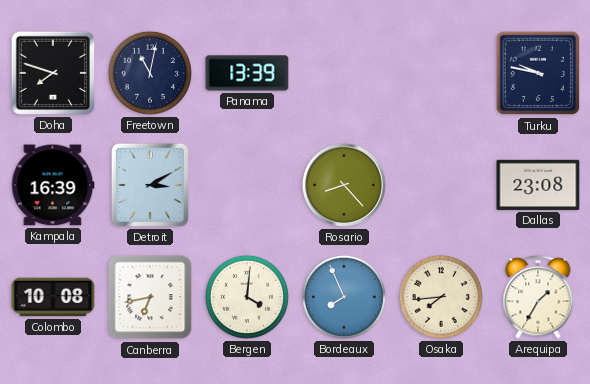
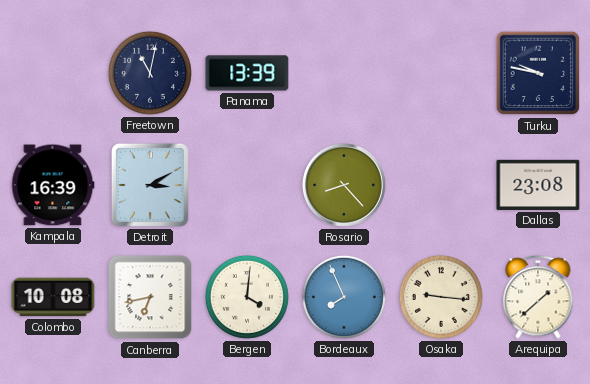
Doha: 7:48 -> none
Osaka: 7:44 -> 9:16
Arequipa: 1:35 -> 1:38
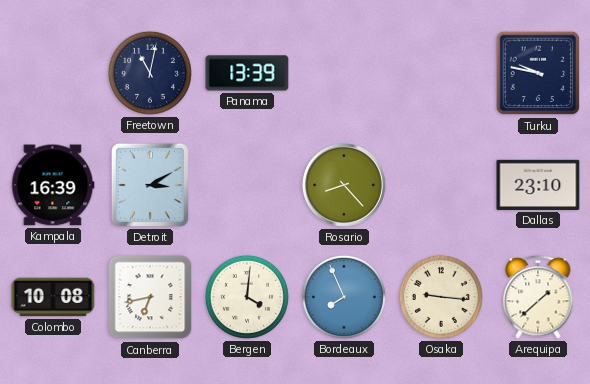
Dallas: 23:08 -> 23:10
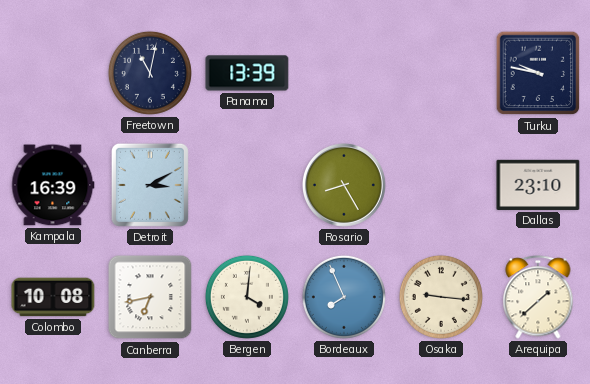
Rosario: 8:23 -> 8:25
